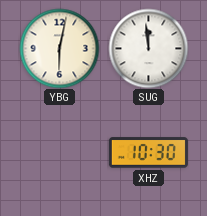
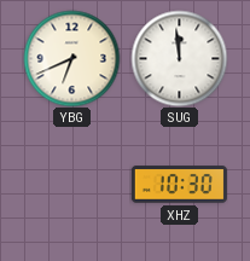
YBG: 6:02 -> 6:41
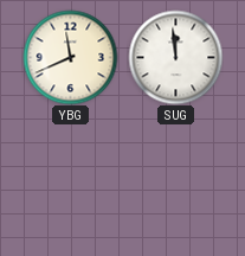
YBG: 6:41 -> 11:41
XHZ: 10:30 -> none
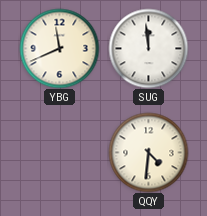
QQY: none -> 4:31
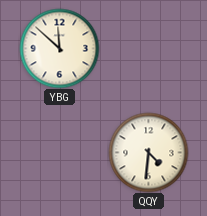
YBG: 11:41 -> 11:52
SUG: 11:59 -> none
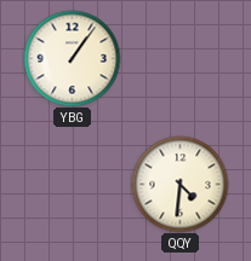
YBG: 11:52 -> 1:06
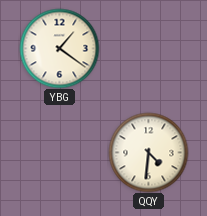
YBG: 1:06 -> 1:21
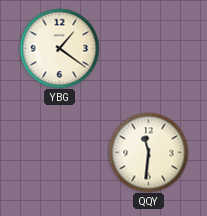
QQY: 4:31 -> 11:31
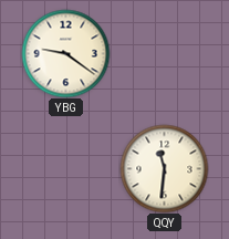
YBG: 1:21 -> 9:21
